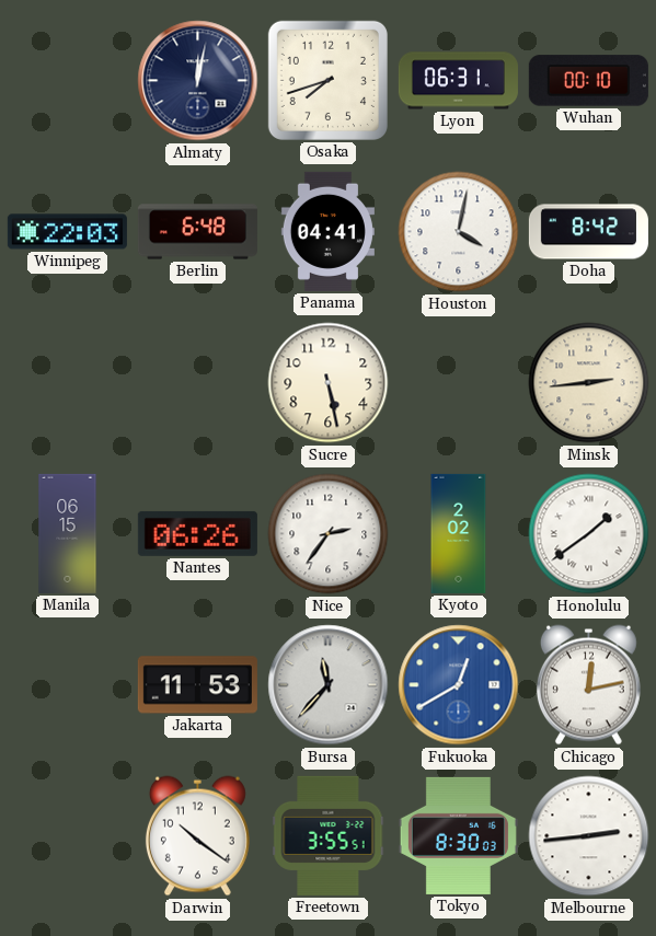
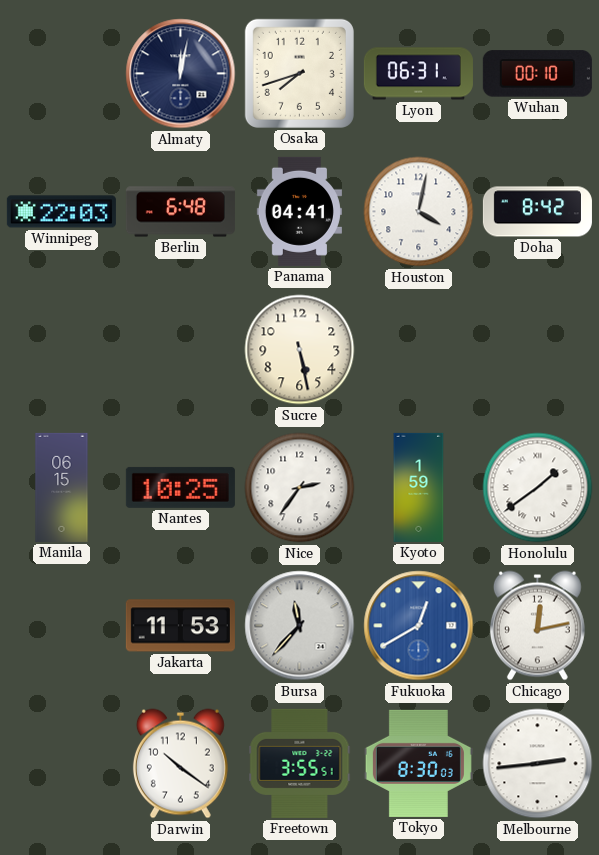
Minsk: 2:44 -> none
Nantes: 06:26 -> 10:25
Kyoto: 2:02 -> 1:59
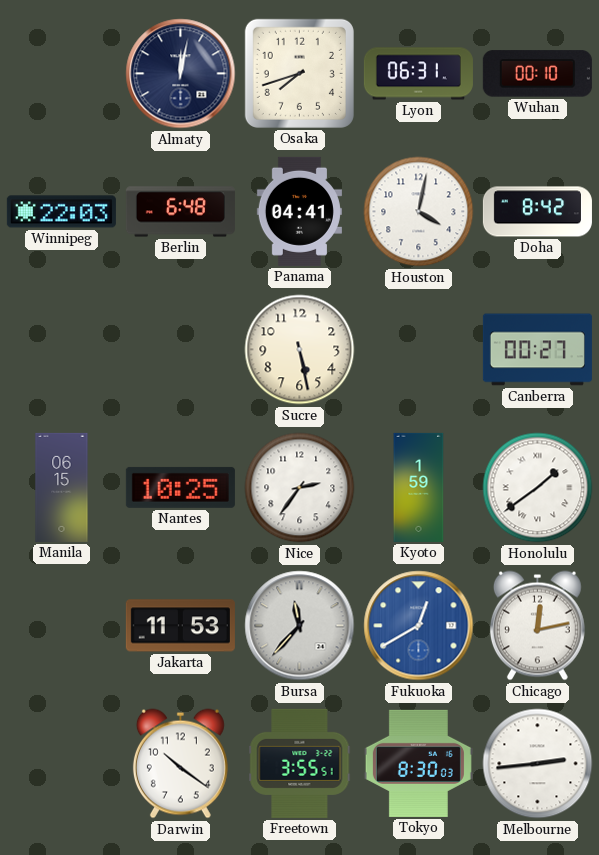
Canberra: none -> 00:27
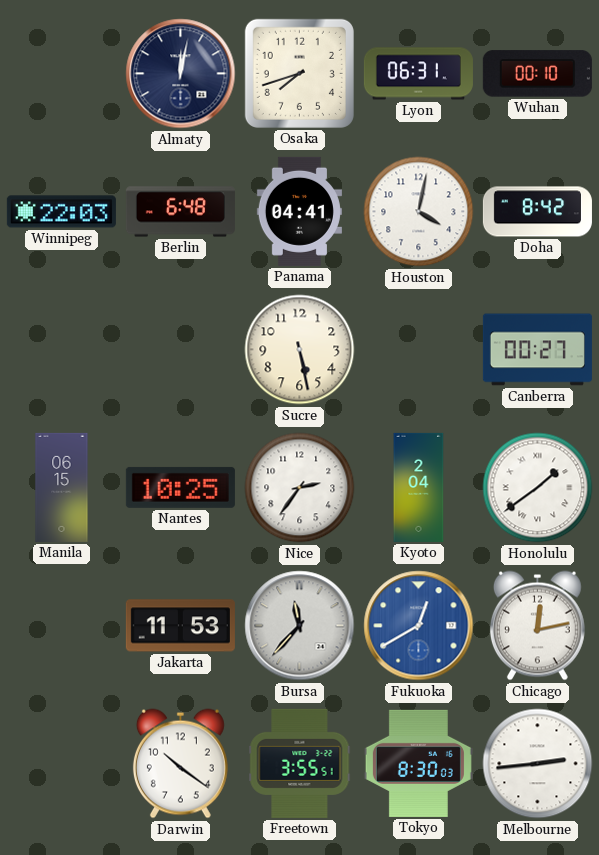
Kyoto: 1:59 -> 2:04
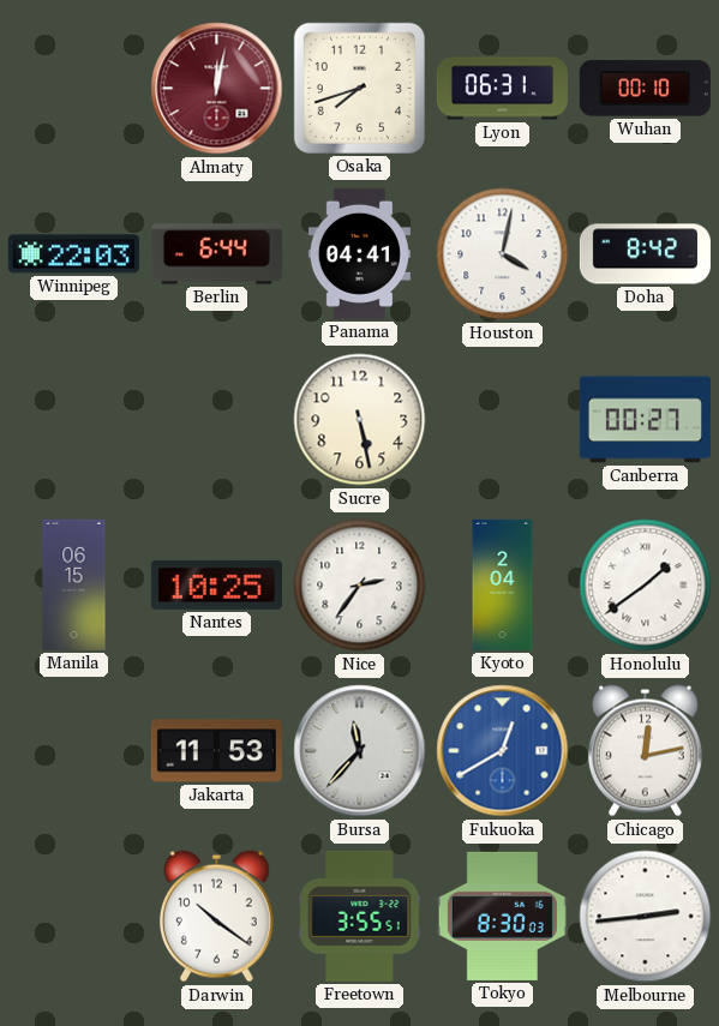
Almaty dial: navy -> burgundy
Berlin: 6:48 -> 6:44
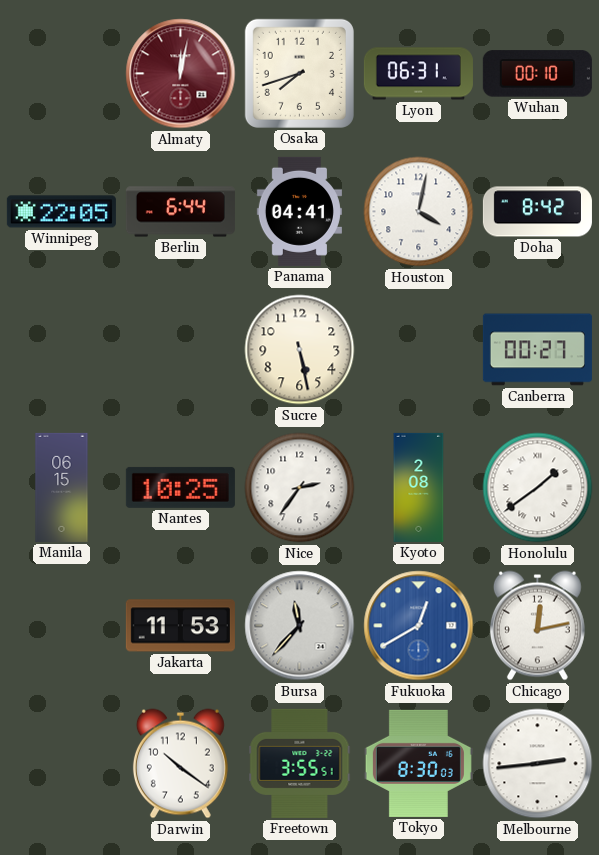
Winnipeg: 22:03 -> 22:05
Kyoto: 2:04 -> 2:08
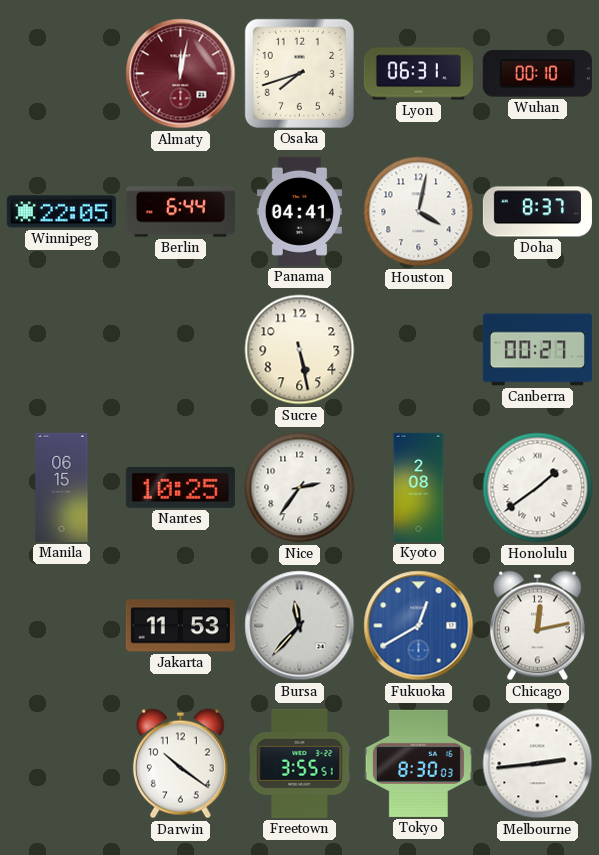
Doha: 8:42 -> 8:37
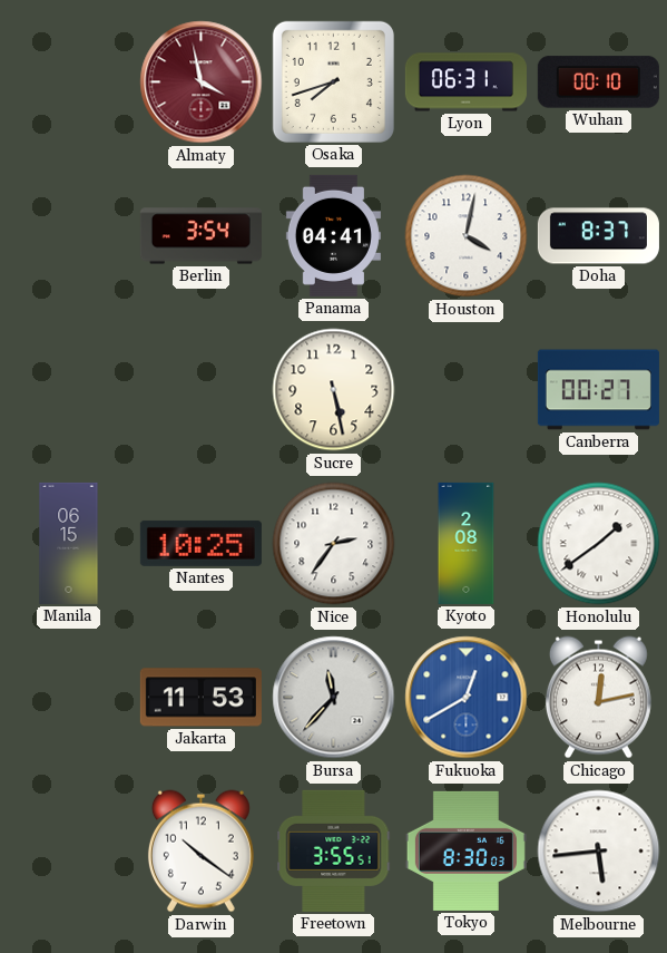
Almaty: 12:02 -> 3:58
Winnipeg: 22:05 -> none
Berlin: 6:44 -> 3:54
Melbourne: 2:44 -> 5:44
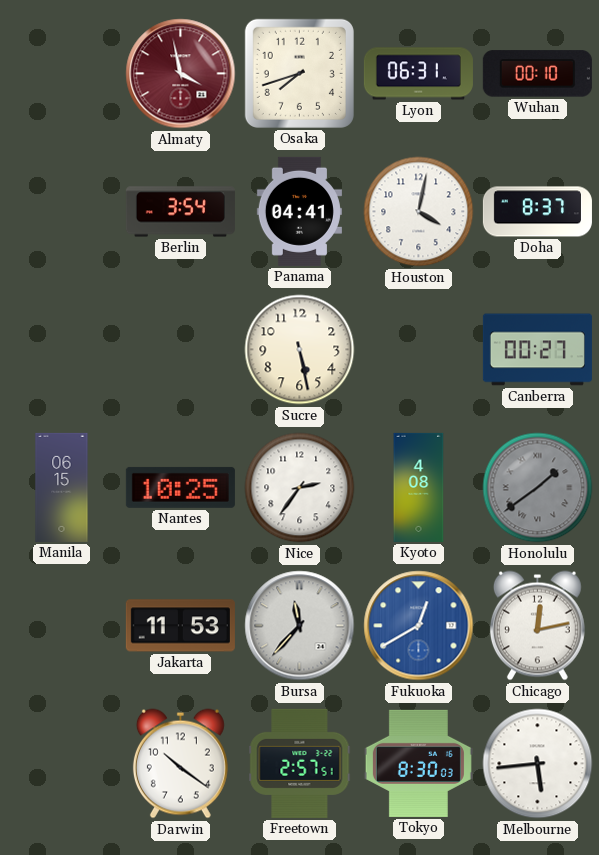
Kyoto: 2:08 -> 4:08
Honolulu dial: white -> grey
Freetown: 3:55 -> 2:57
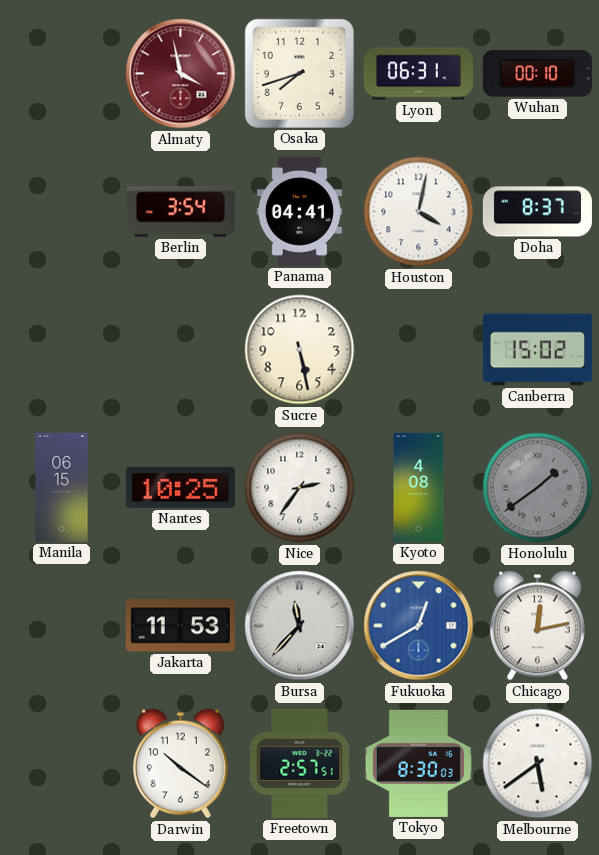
Canberra: 00:27 -> 15:02
Melbourne: 5:44 -> 5:39
